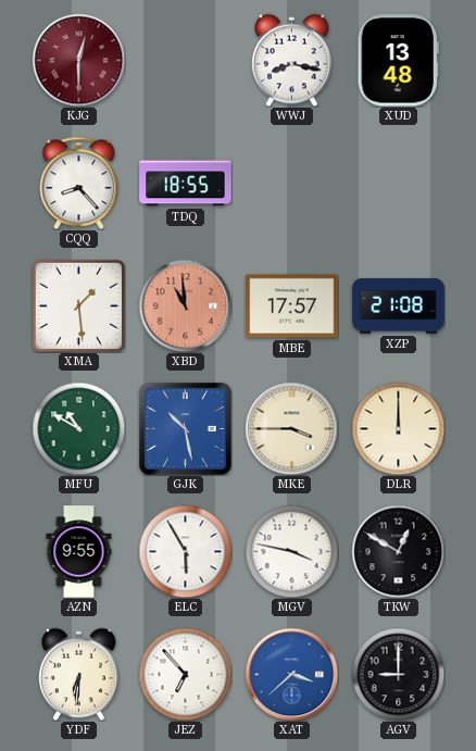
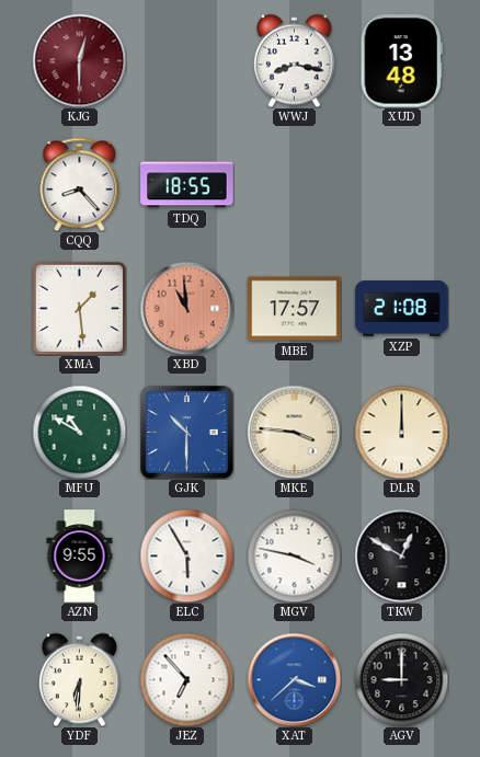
GJK: 10:28 -> 10:30
MKE: 3:45 -> 3:46
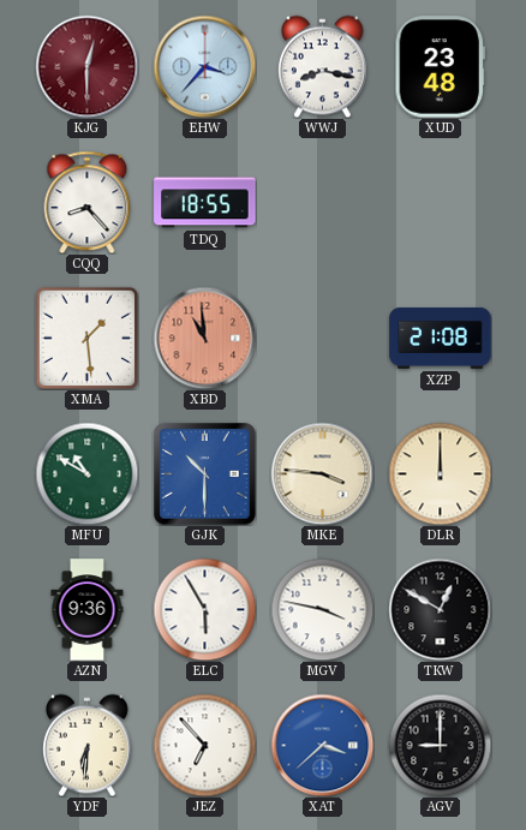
EHW: none -> 3:37
XUD: 13:48 -> 23:48
MBE: 17:57 -> none
AZN: 9:55 -> 9:36
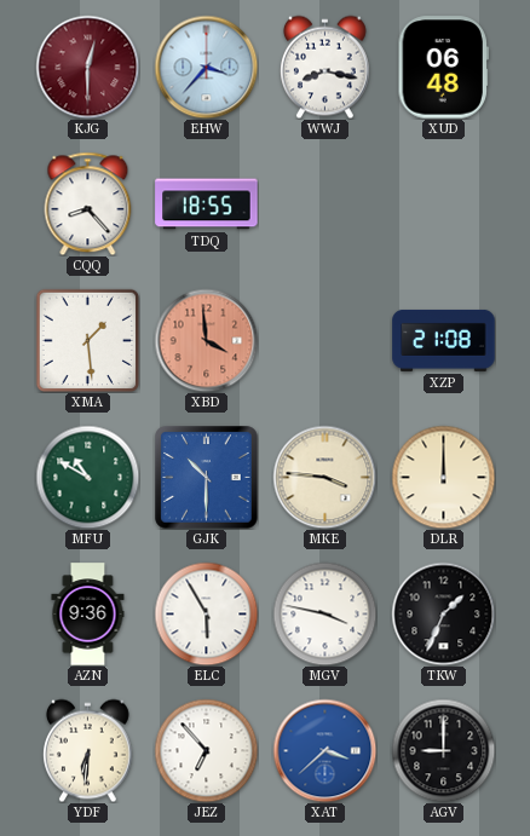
XUD: 23:48 -> 06:48
XBD: 10:59 -> 3:59
TKW: 12:50 -> 1:34
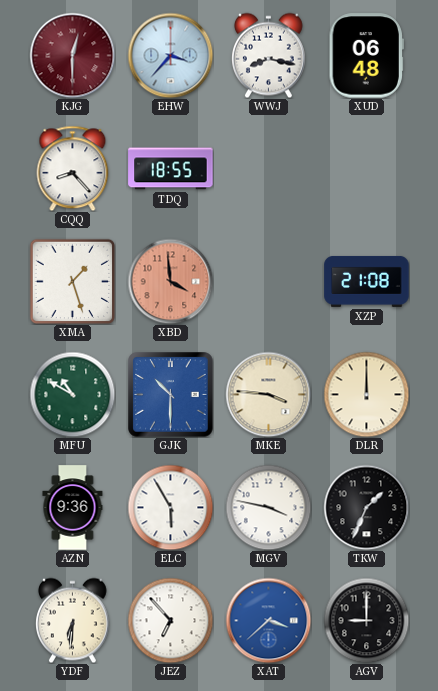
XMA: 1:29 -> 1:27
